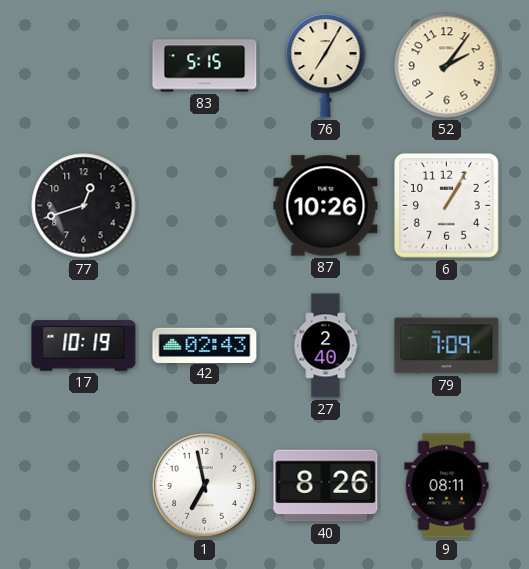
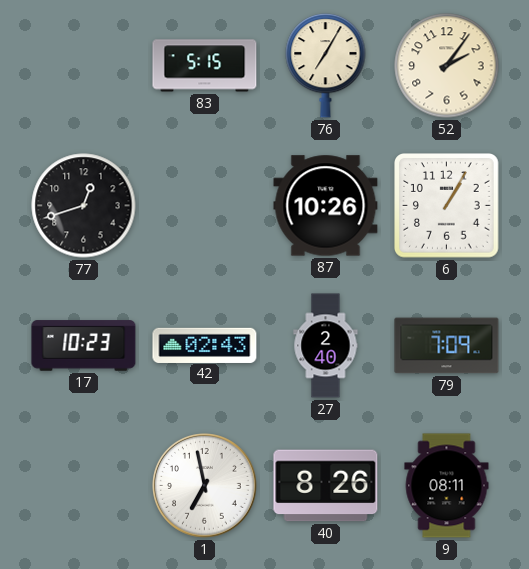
17: 10:19 -> 10:23
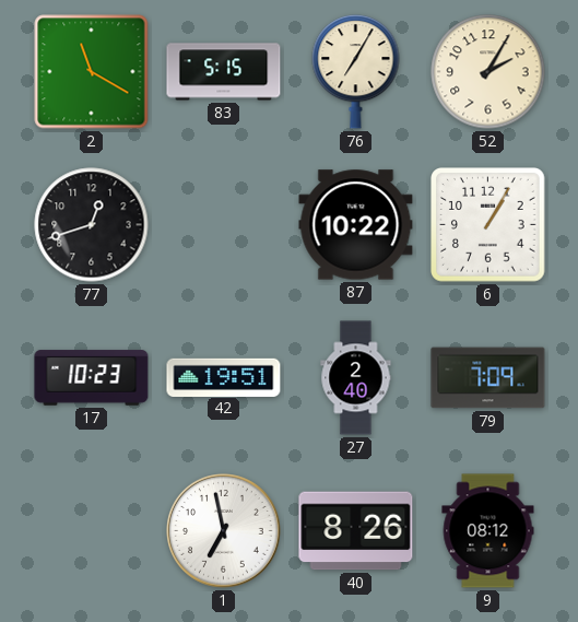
2: none -> 11:20
52: 2:06 -> 2:05
87: 10:26 -> 10:22
42: 02:43 -> 19:51
9: 08:11 -> 08:12
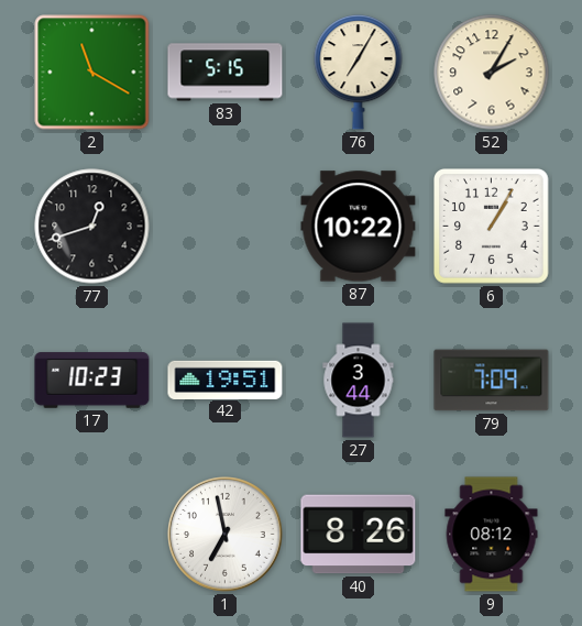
27: 2:40 -> 3:44
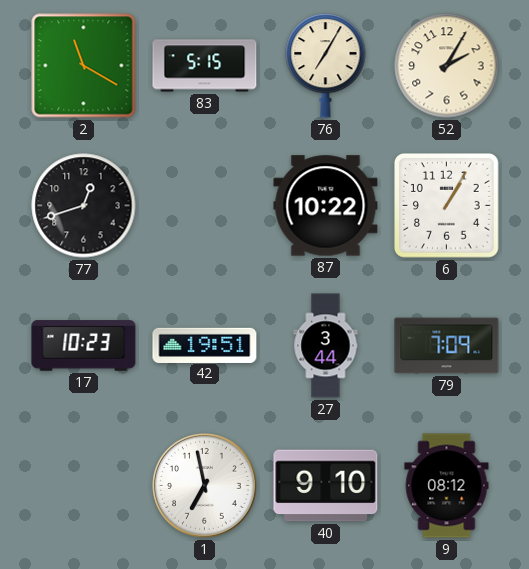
40: 8:26 -> 9:10
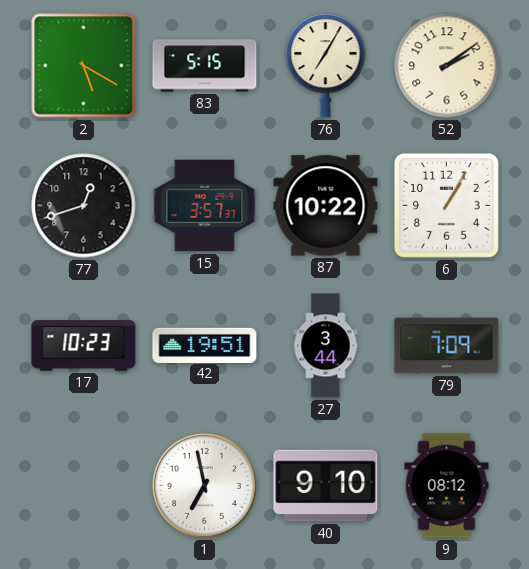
2: 11:20 -> 5:20
52: 2:05 -> 2:09
15: none -> 3:57
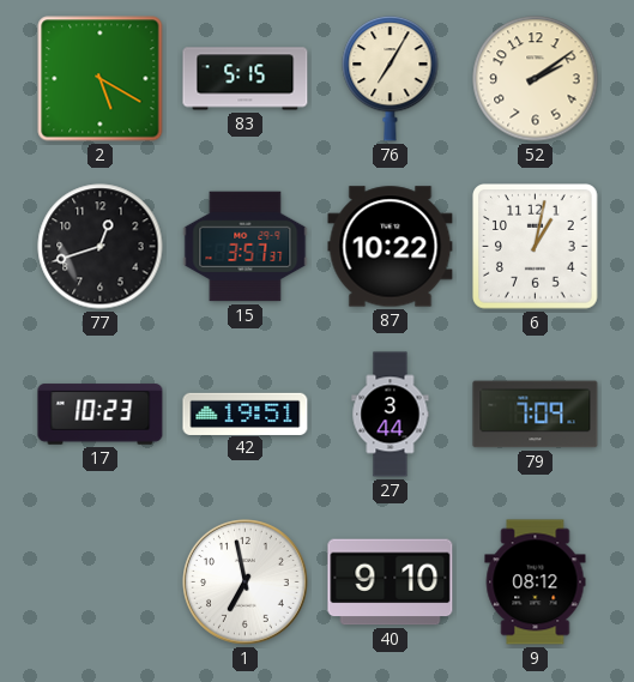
6: 1:05 -> 1:02
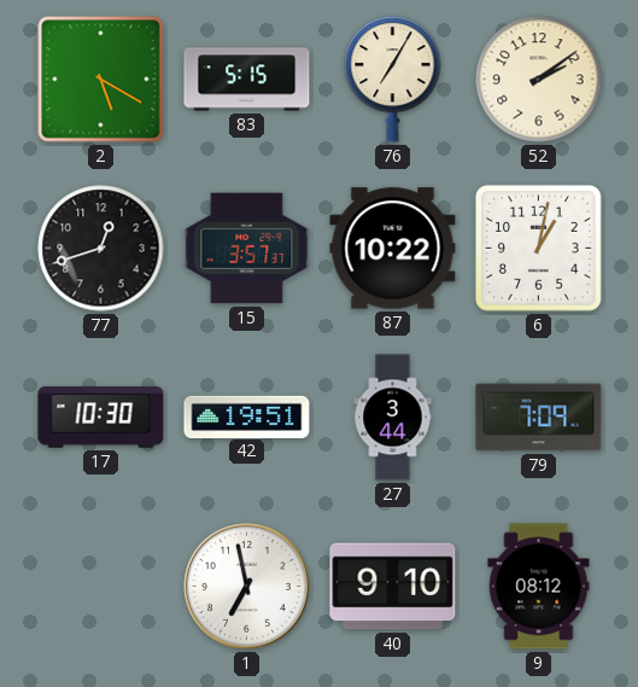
17: 10:23 -> 10:30
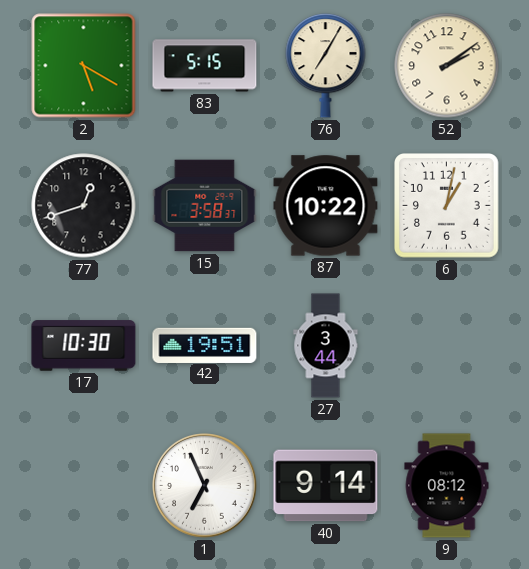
15: 3:57 -> 3:58
79: 7:09 -> none
1: 6:58 -> 6:56
40: 9:10 -> 9:14
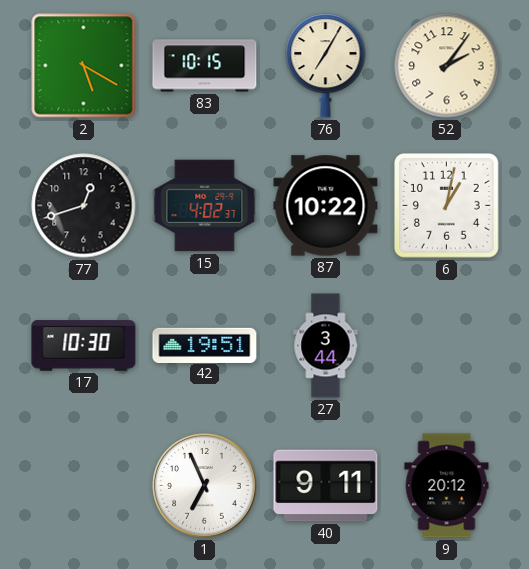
83: 5:15 -> 10:15
52: 2:09 -> 2:06
15: 3:58 -> 4:02
40: 9:14 -> 9:11
9: 08:12 -> 20:12
